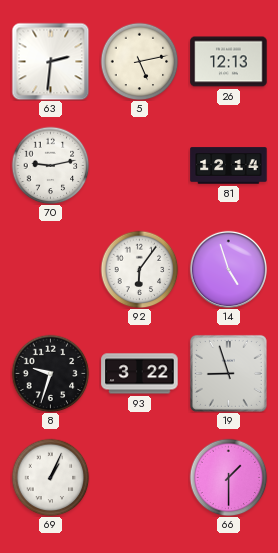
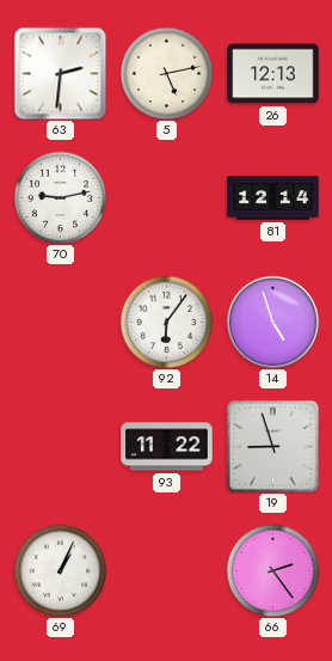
8: 9:33 -> none
93: 3:22 -> 11:22
66: 1:30 -> 2:24
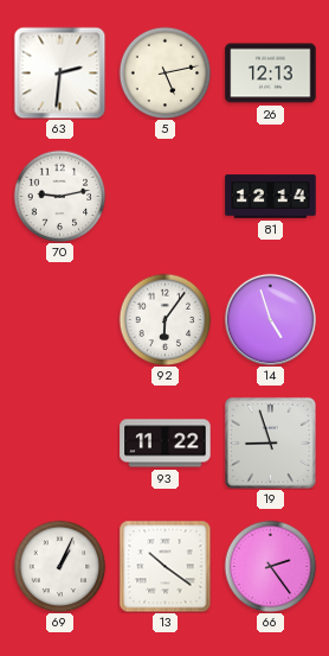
13: none -> 10:21
